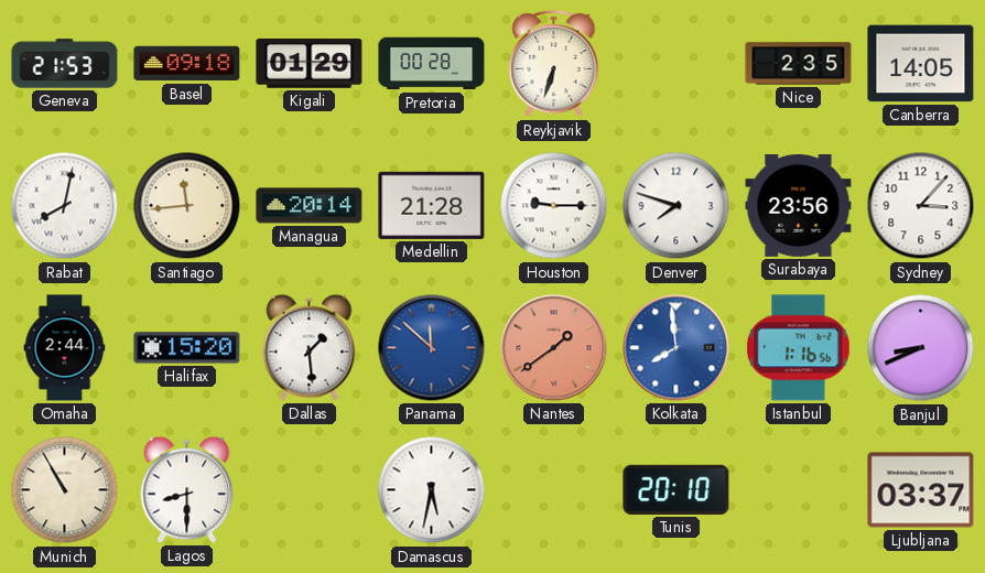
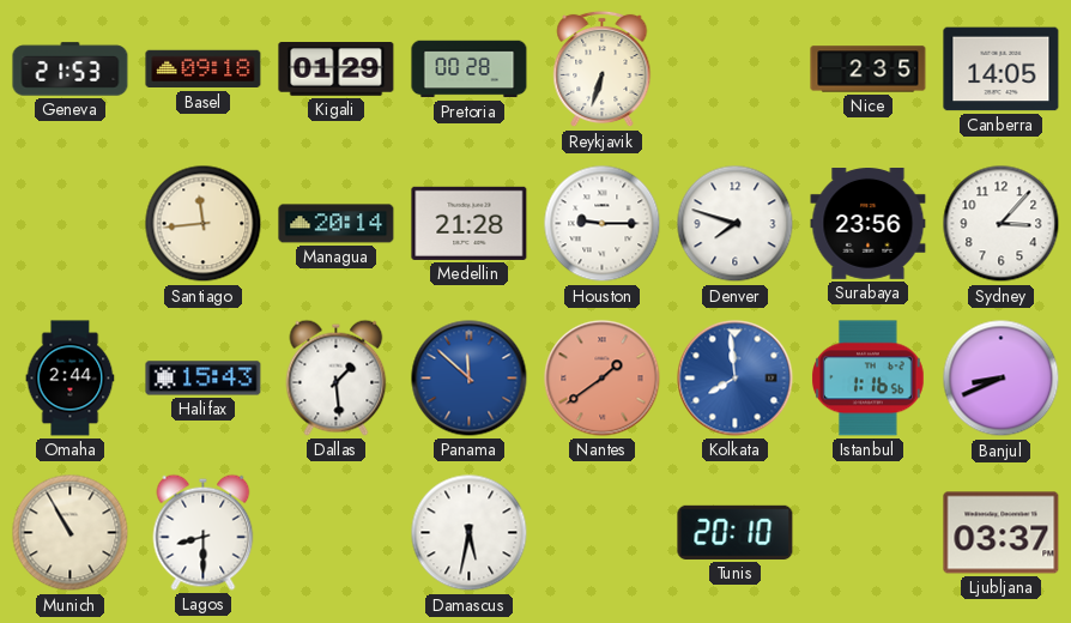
Rabat: 8:02 -> none
Halifax: 15:20 -> 15:43
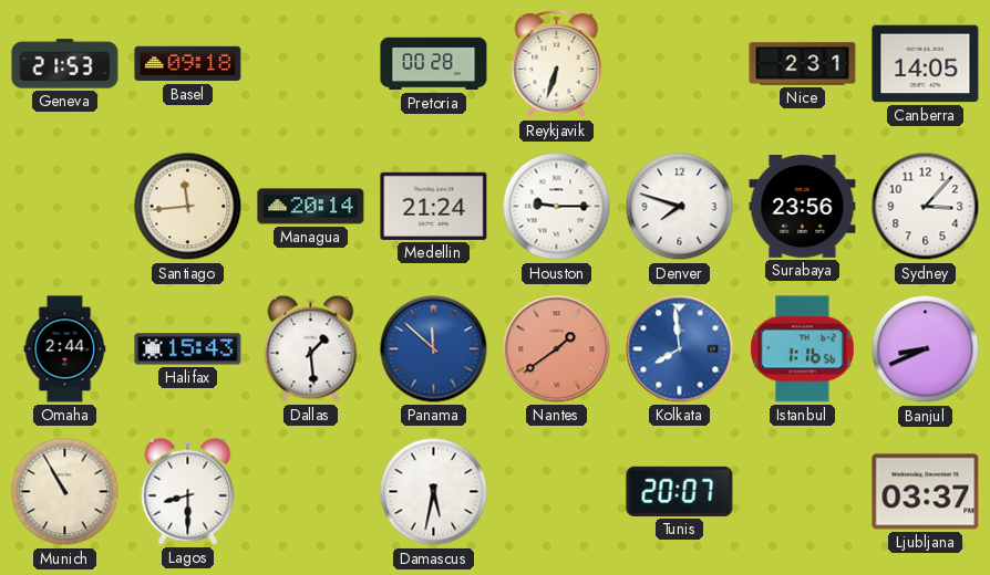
Kigali: 01:29 -> none
Nice: 2:35 -> 2:31
Medellin: 21:28 -> 21:24
Tunis: 20:10 -> 20:07
